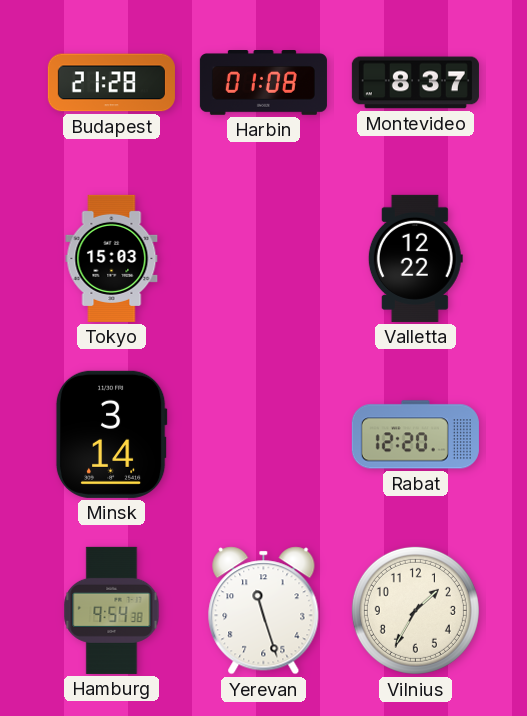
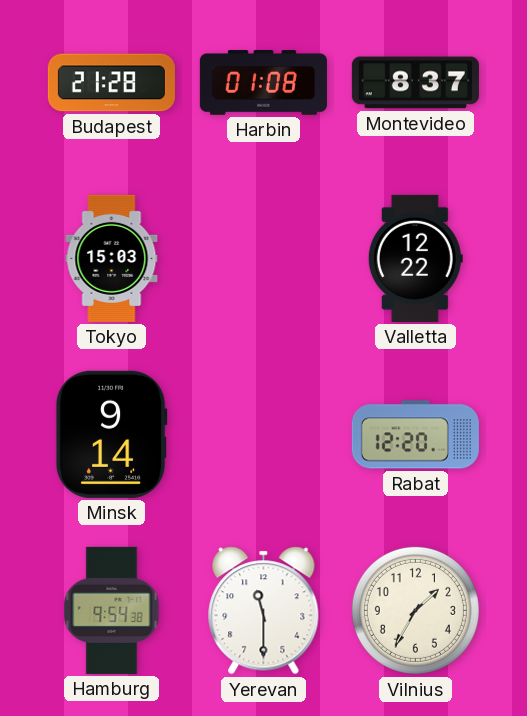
Minsk: 3:14 -> 9:14
Yerevan: 11:27 -> 11:30
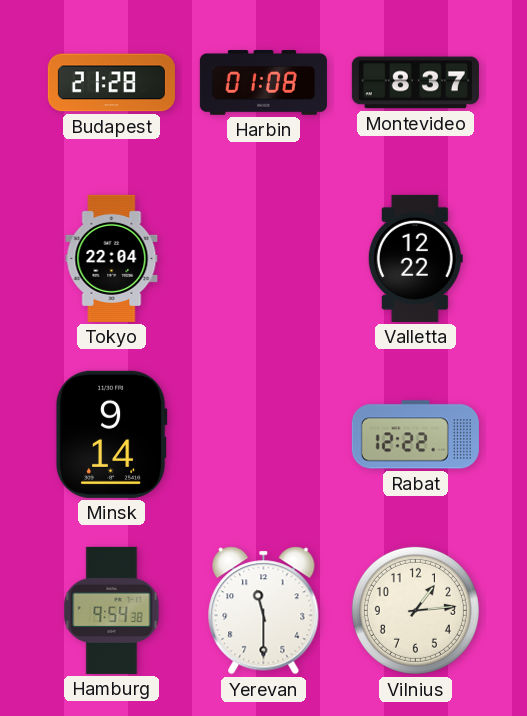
Tokyo: 15:03 -> 22:04
Rabat: 12:20 -> 12:22
Vilnius: 1:35 -> 1:14
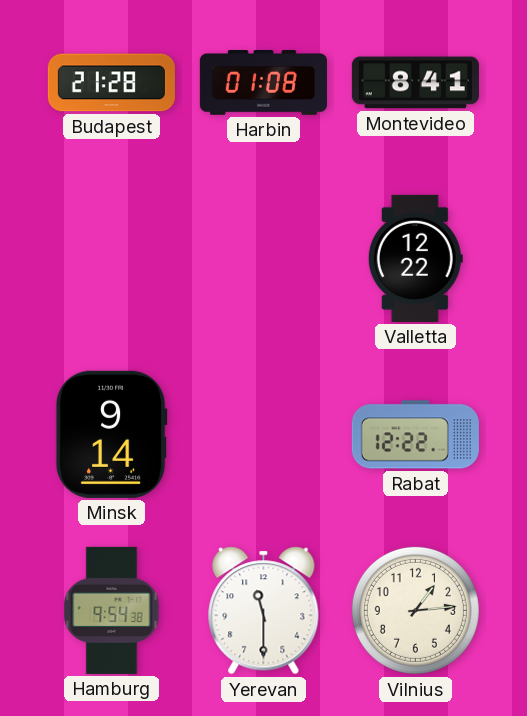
Montevideo: 8:37 -> 8:41
Tokyo: 22:04 -> none
